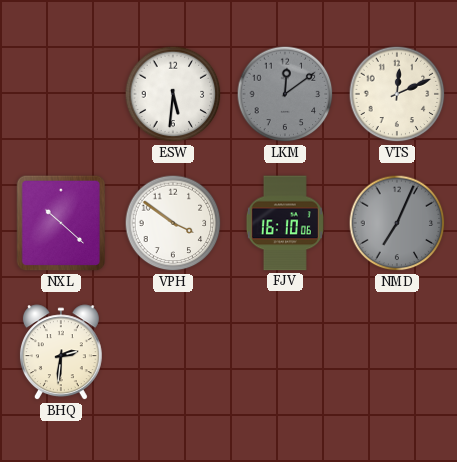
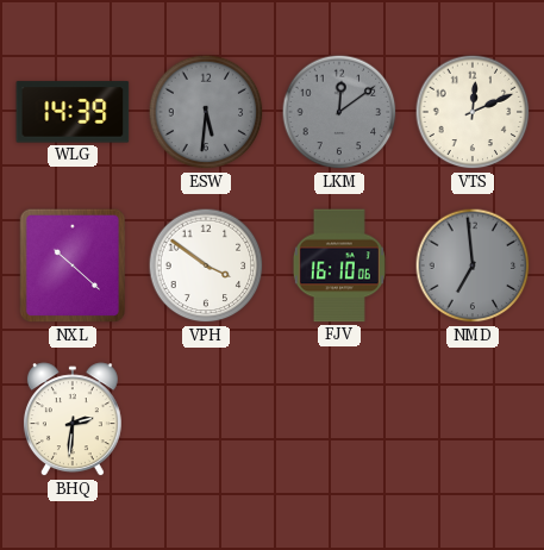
WLG: none -> 14:39
ESW dial: white -> grey
NMD: 7:04 -> 6:59
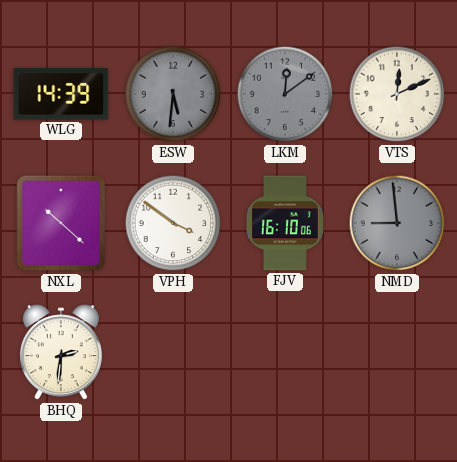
NMD: 6:59 -> 8:59
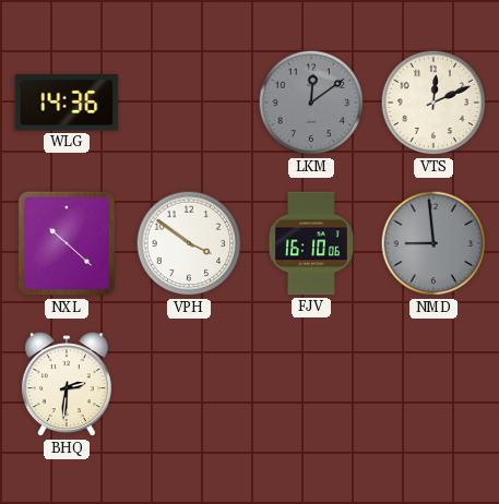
WLG: 14:39 -> 14:36
ESW: 5:31 -> none
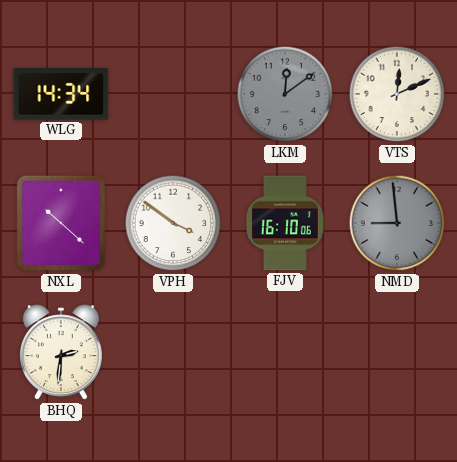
WLG: 14:36 -> 14:34
